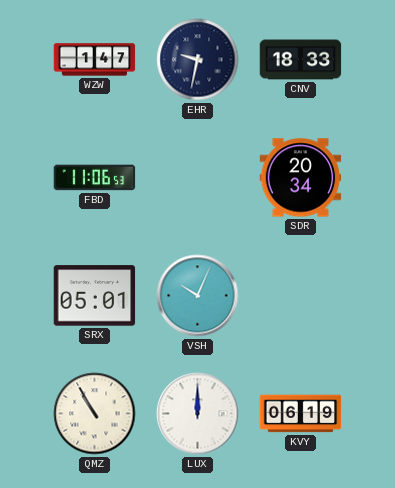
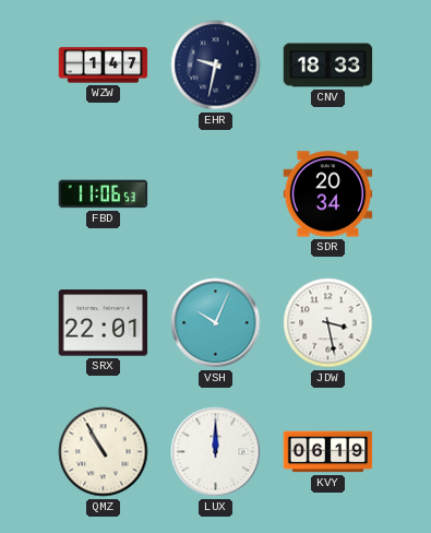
SRX: 05:01 -> 22:01
JDW: none -> 3:28
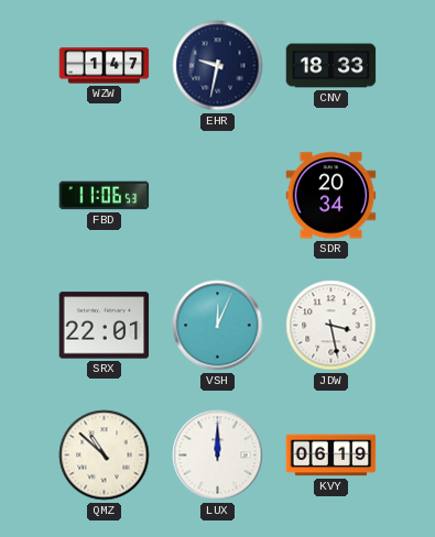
VSH: 10:04 -> 12:04
QMZ: 10:55 -> 10:52
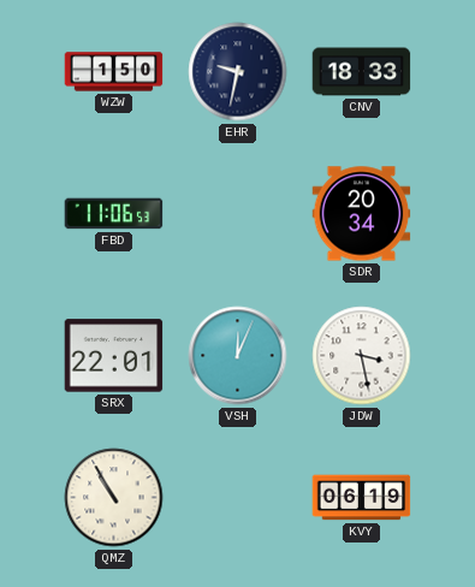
WZW: 1:47 -> 1:50
QMZ: 10:52 -> 10:55
LUX: 12:00 -> none
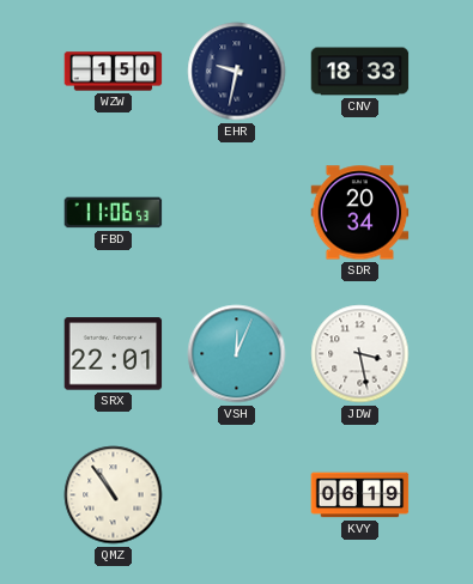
QMZ: 10:55 -> 10:54
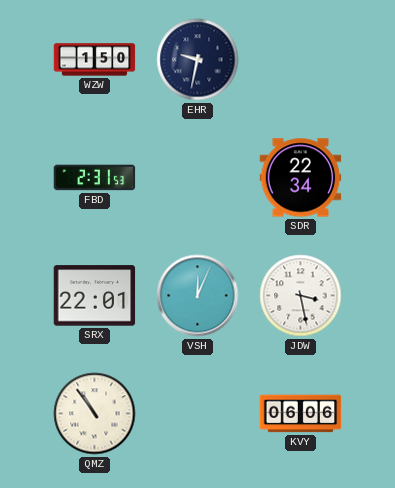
CNV: 18:33 -> none
FBD: 11:06 -> 2:31
SDR: 20:34 -> 22:34
KVY: 06:19 -> 06:06
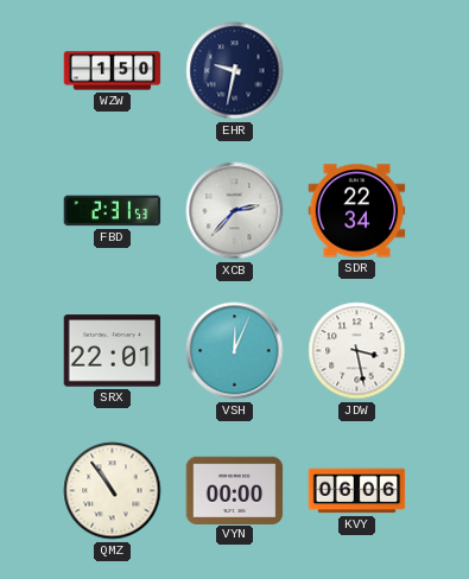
XCB: none -> 2:37
VYN: none -> 00:00
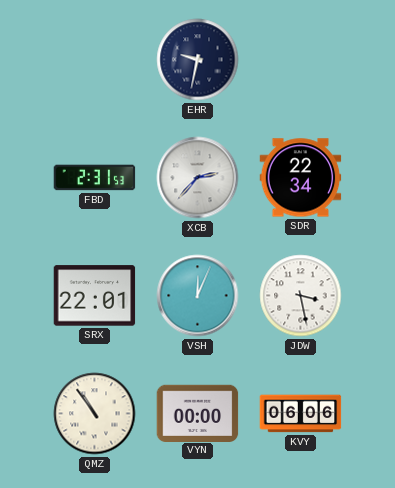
WZW: 1:50 -> none
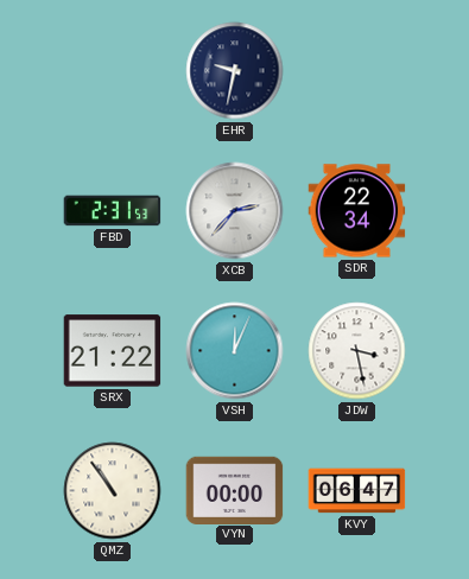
SRX: 22:01 -> 21:22
KVY: 06:06 -> 06:47
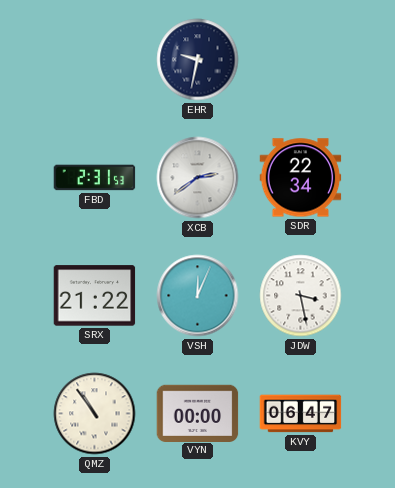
XCB: 2:37 -> 2:39
